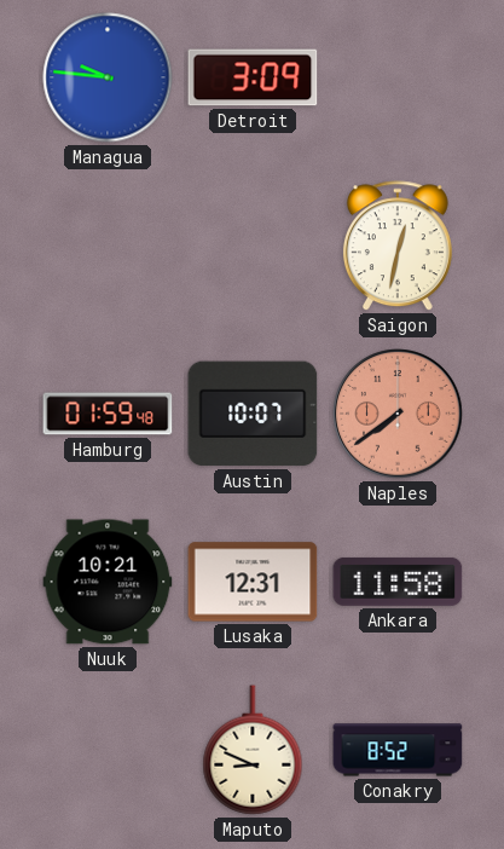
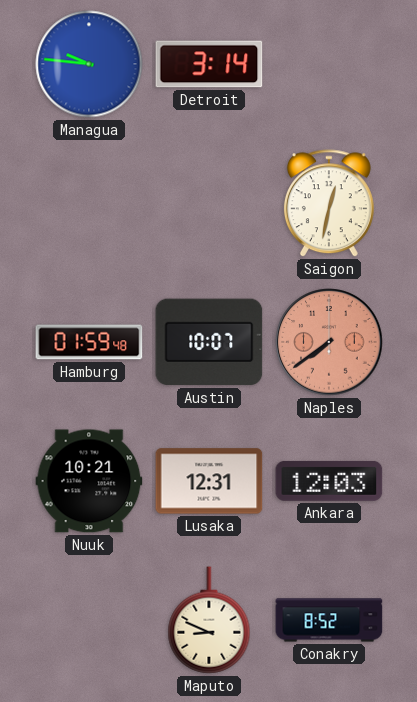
Detroit: 3:09 -> 3:14
Ankara: 11:58 -> 12:03
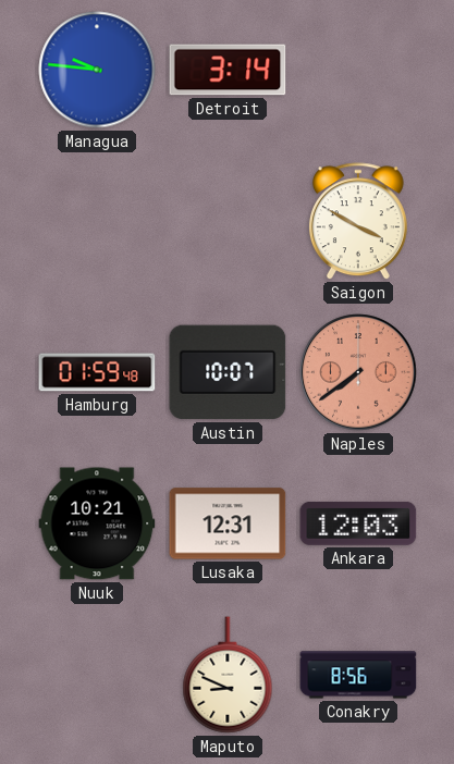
Saigon: 12:32 -> 3:50
Conakry: 8:52 -> 8:56
